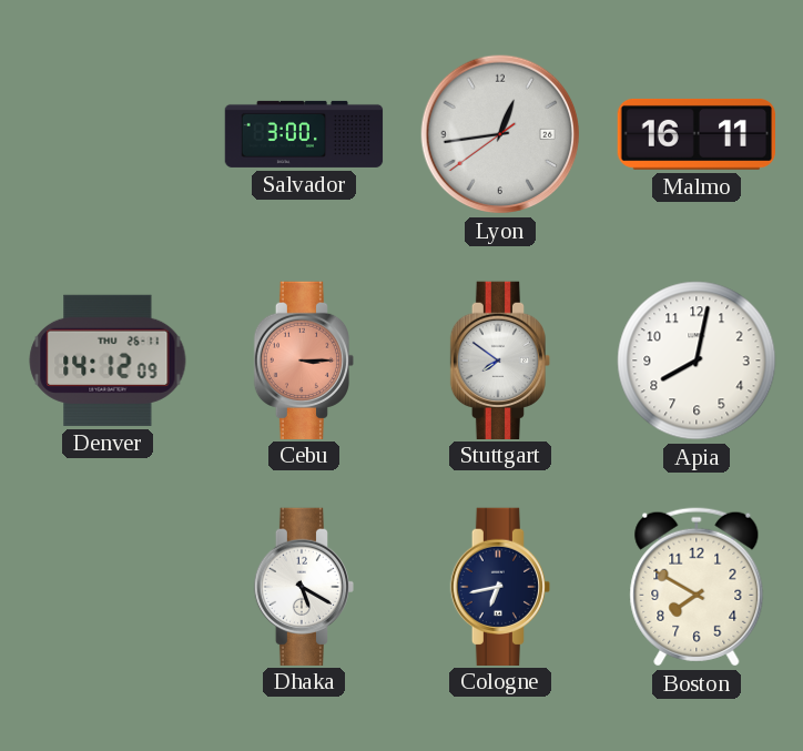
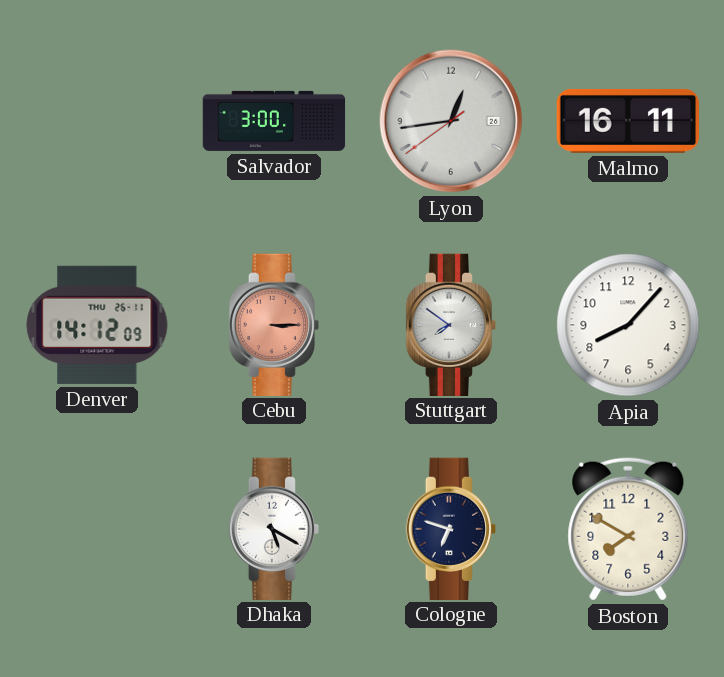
Apia: 8:02 -> 8:07
Cologne: 6:43 -> 6:48
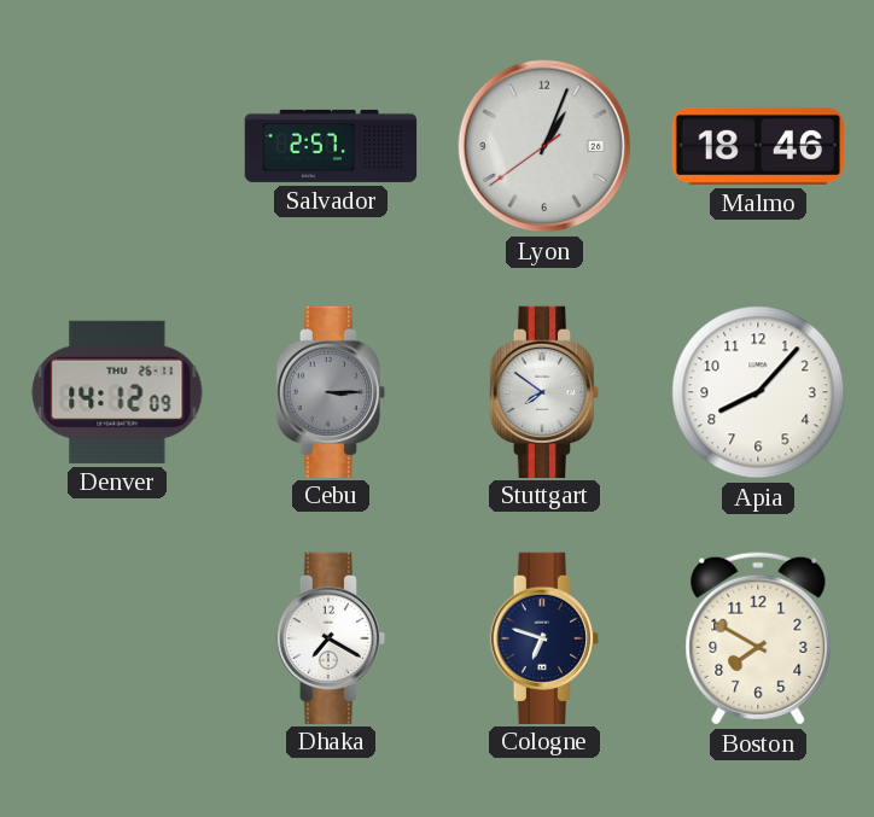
Salvador: 3:00 -> 2:57
Lyon: 12:43 -> 1:03
Malmo: 16:11 -> 18:46
Cebu dial: salmon -> grey
Dhaka: 5:20 -> 7:20
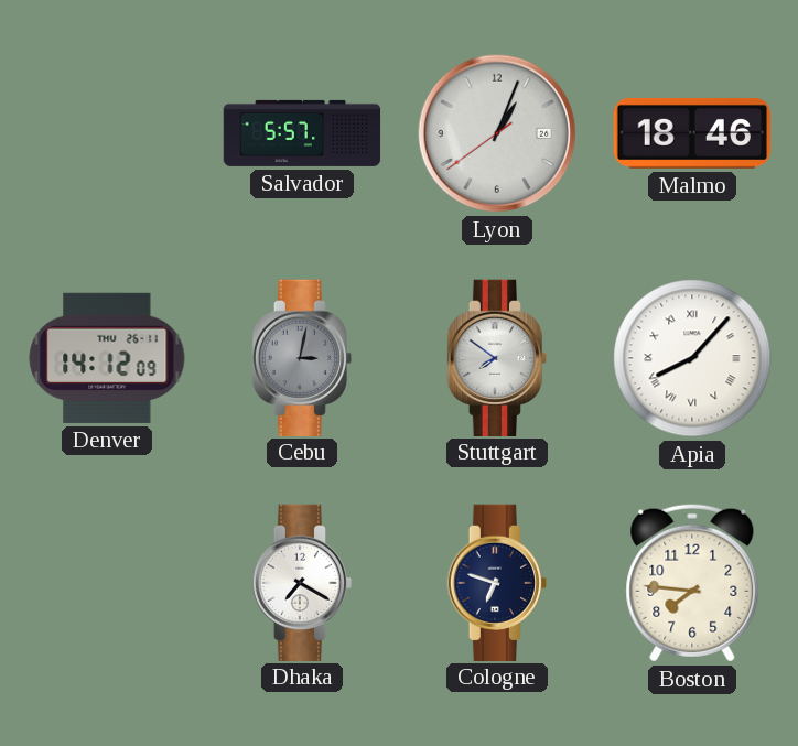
Salvador: 2:57 -> 5:57
Cebu: 3:15 -> 3:02
Apia numerals: Arabic -> Roman
Boston: 7:50 -> 7:46
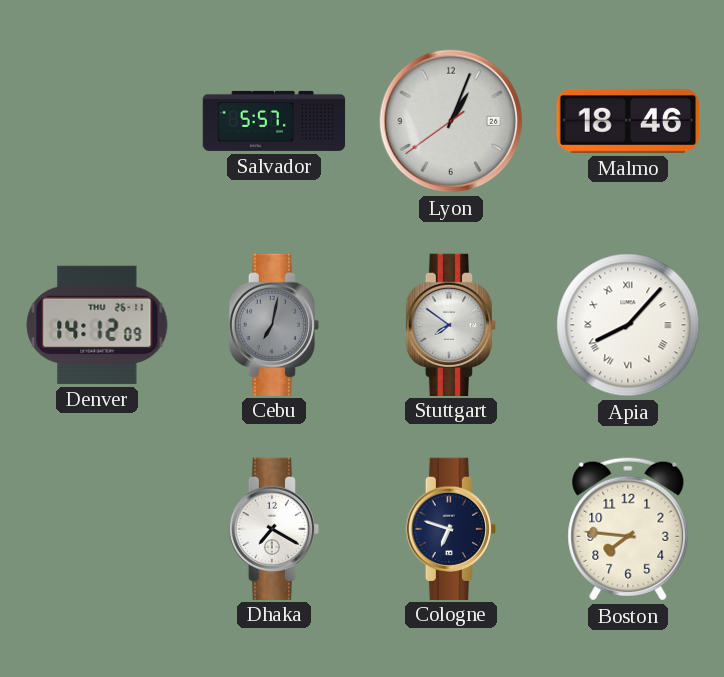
Cebu: 3:02 -> 7:02
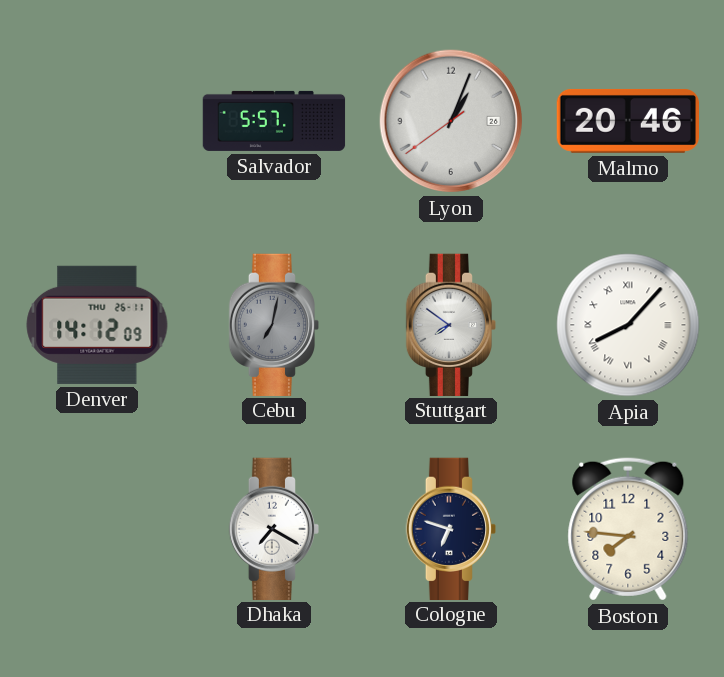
Malmo: 18:46 -> 20:46
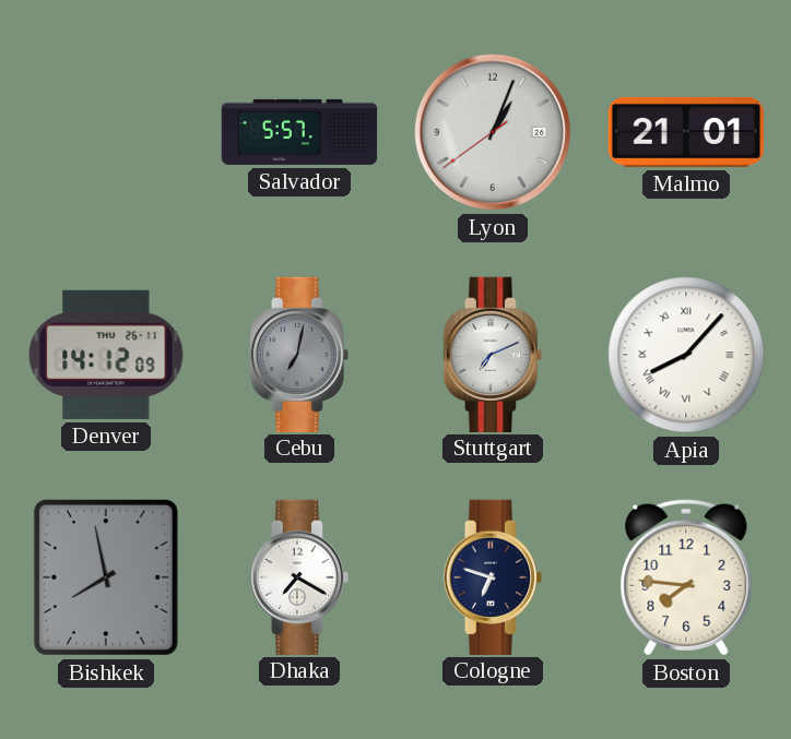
Malmo: 20:46 -> 21:01
Stuttgart: 7:51 -> 7:11
Bishkek: none -> 7:58
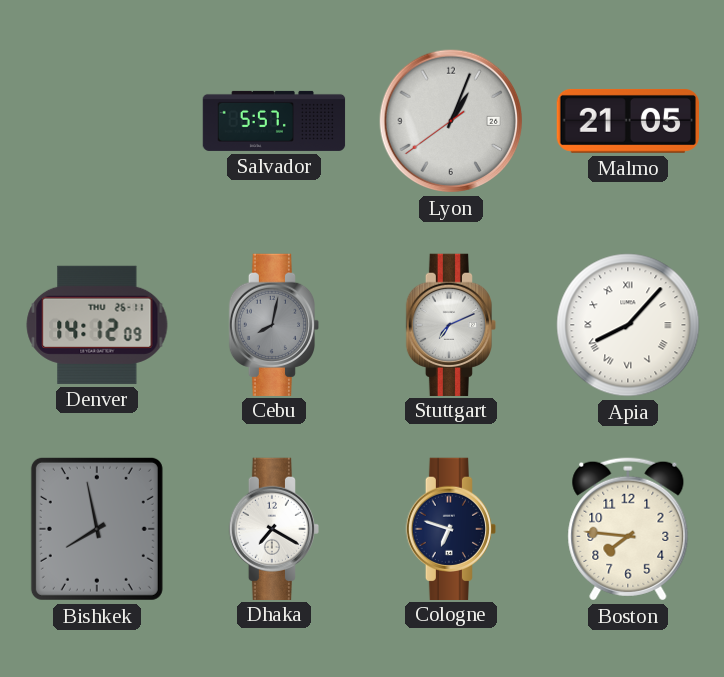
Malmo: 21:01 -> 21:05
Cebu: 7:02 -> 8:02
